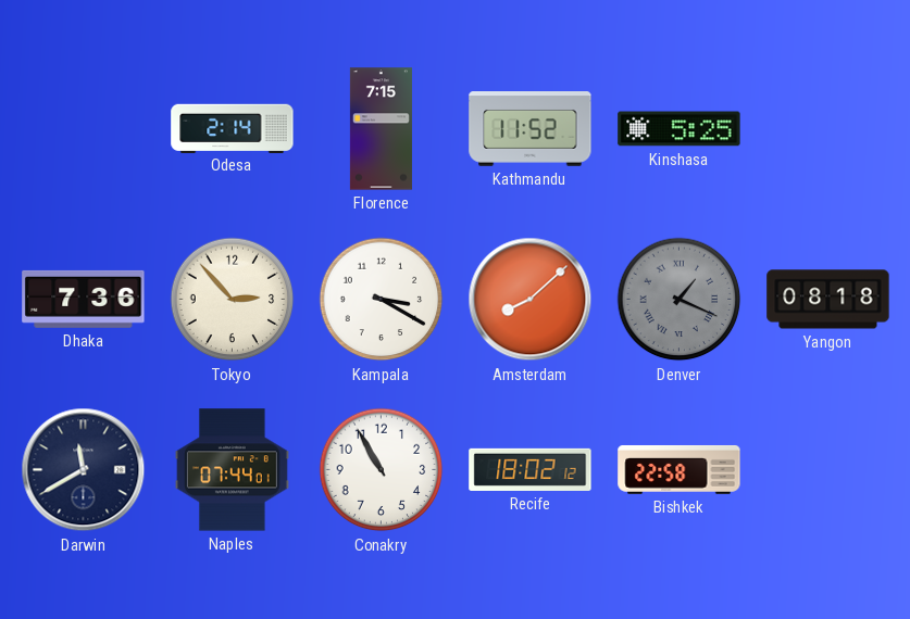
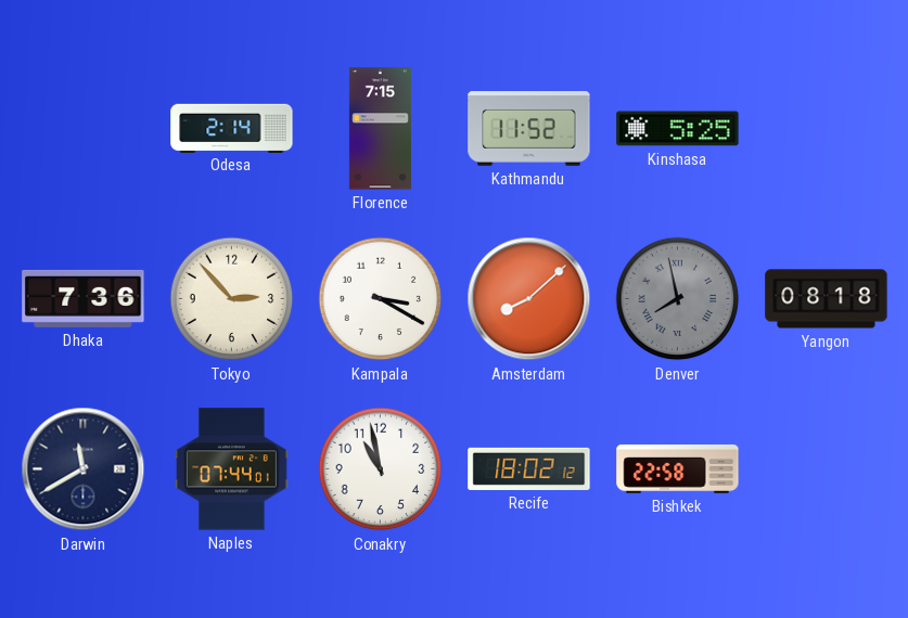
Denver: 1:19 -> 7:58
Conakry: 10:55 -> 10:58
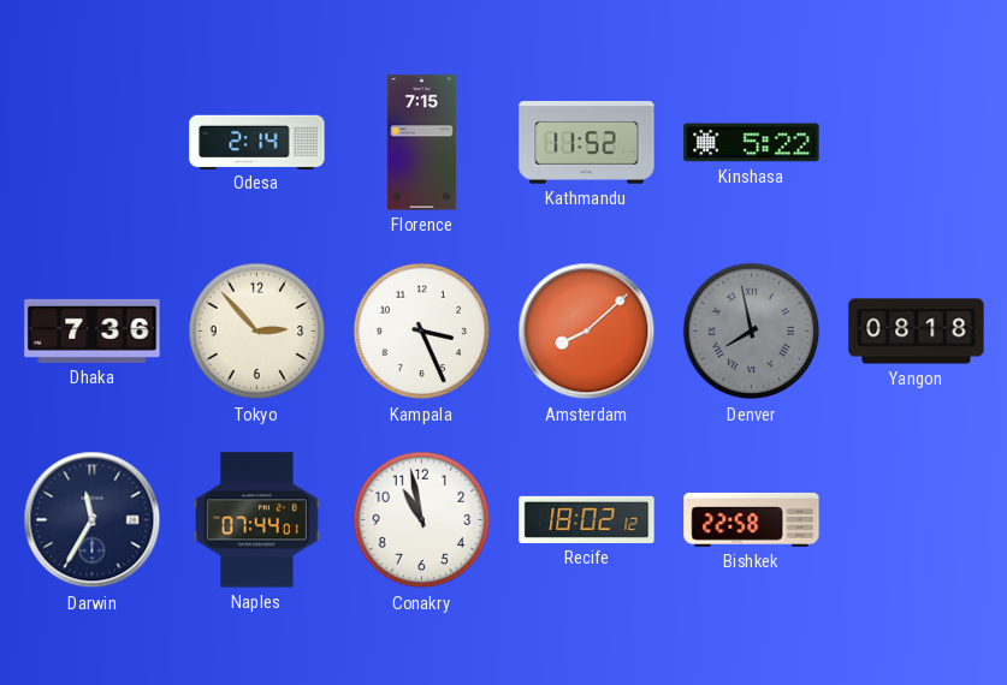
Kinshasa: 5:25 -> 5:22
Kampala: 3:20 -> 3:26
Darwin: 11:40 -> 11:35
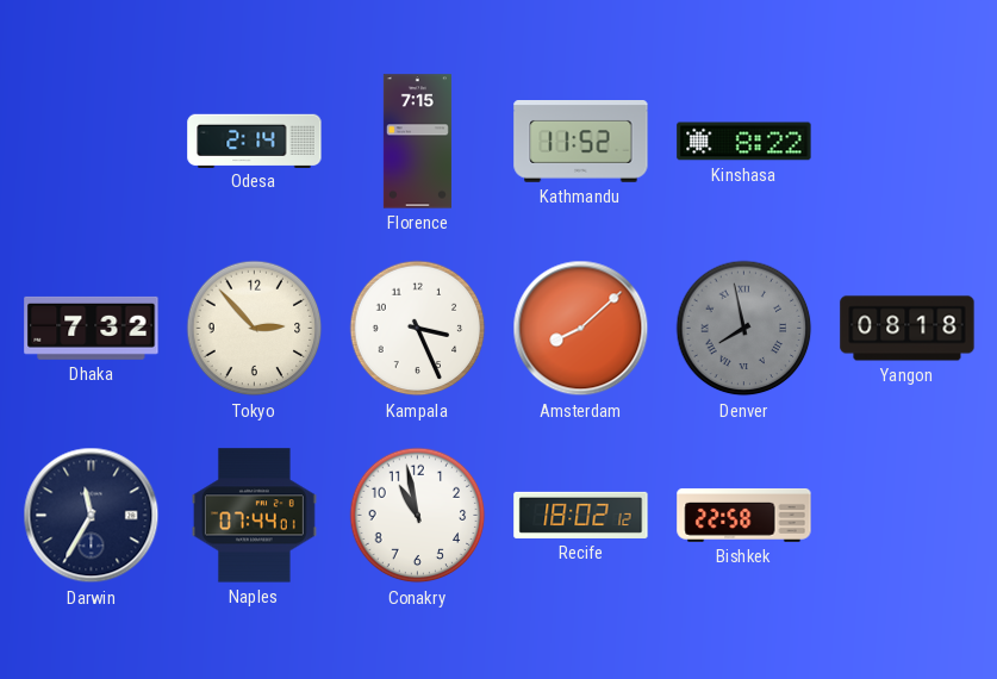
Kinshasa: 5:22 -> 8:22
Dhaka: 7:36 -> 7:32
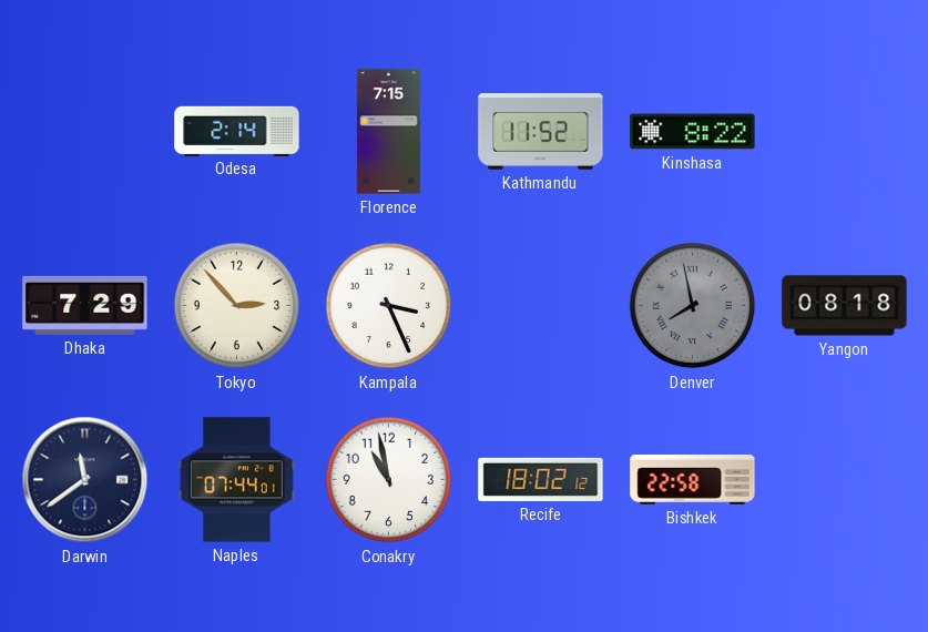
Dhaka: 7:32 -> 7:29
Amsterdam: 8:08 -> none
Darwin: 11:35 -> 11:39
